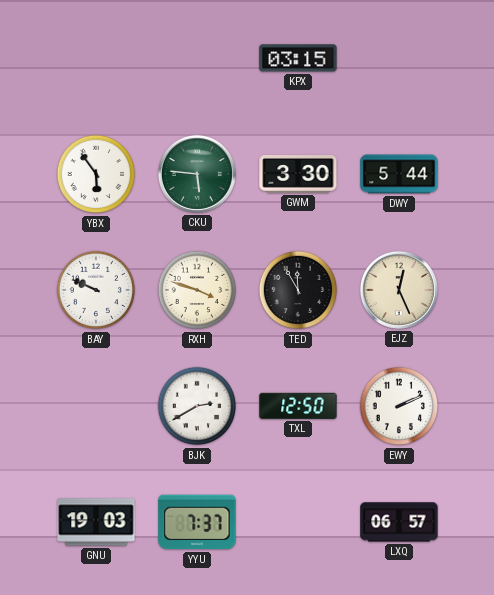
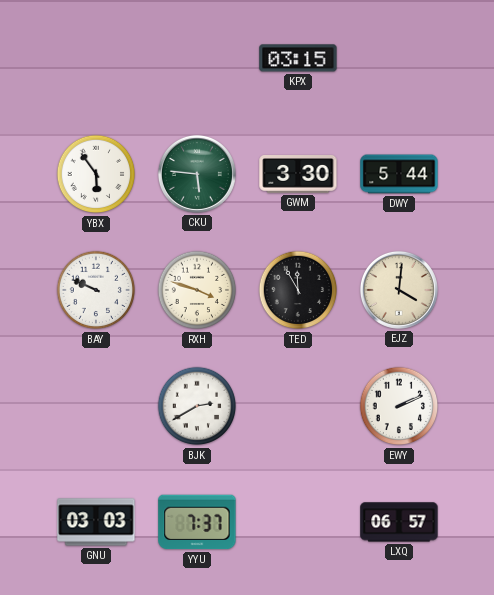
EJZ: 12:26 -> 4:01
TXL: 12:50 -> none
GNU: 19:03 -> 03:03
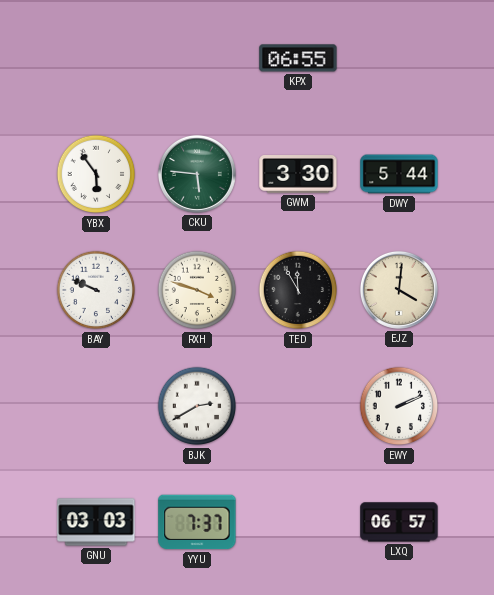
KPX: 03:15 -> 06:55
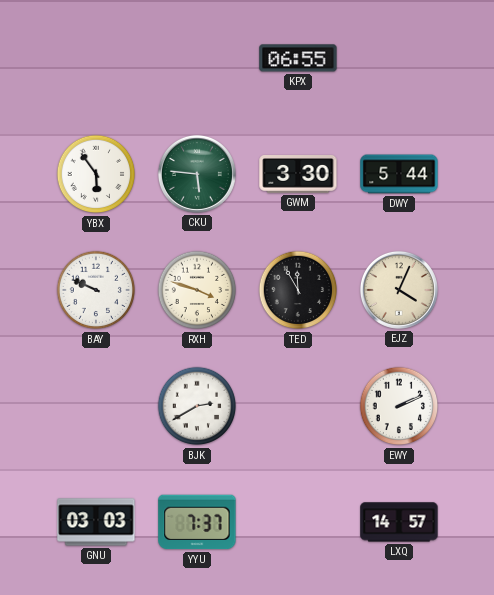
EJZ: 4:01 -> 4:04
LXQ: 06:57 -> 14:57
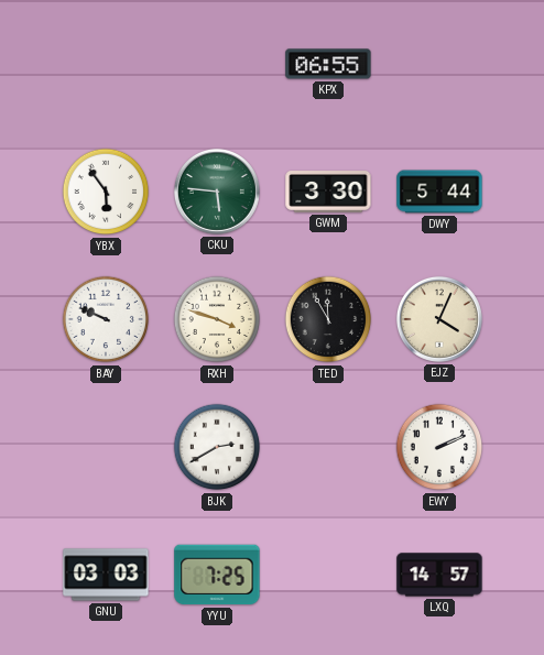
YYU: 7:37 -> 7:25
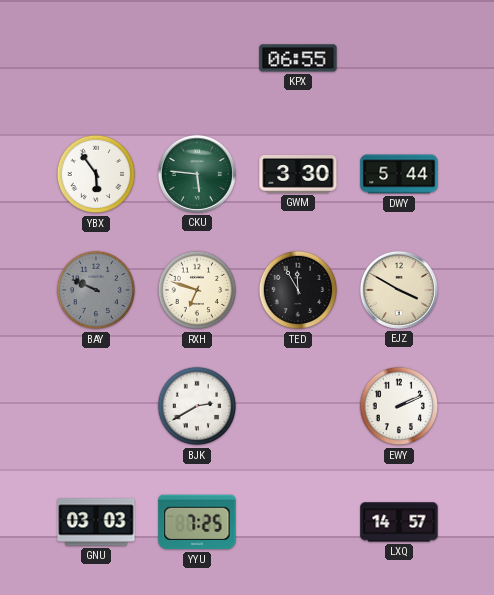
BAY dial: white -> grey
RXH: 3:48 -> 6:48
EJZ: 4:04 -> 3:50
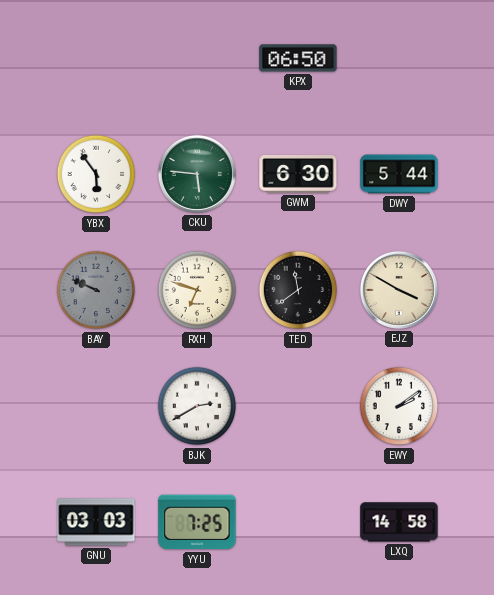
KPX: 06:55 -> 06:50
GWM: 3:30 -> 6:30
TED: 11:55 -> 11:39
EWY: 2:11 -> 2:09
LXQ: 14:57 -> 14:58
